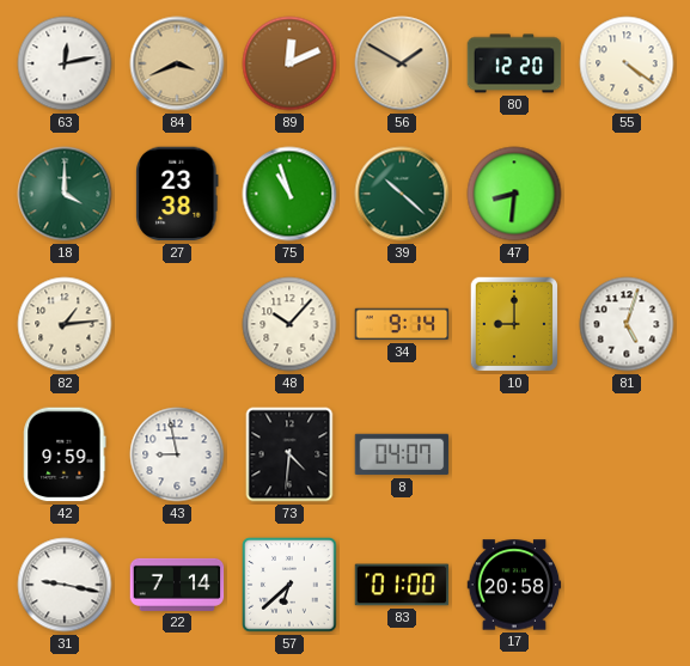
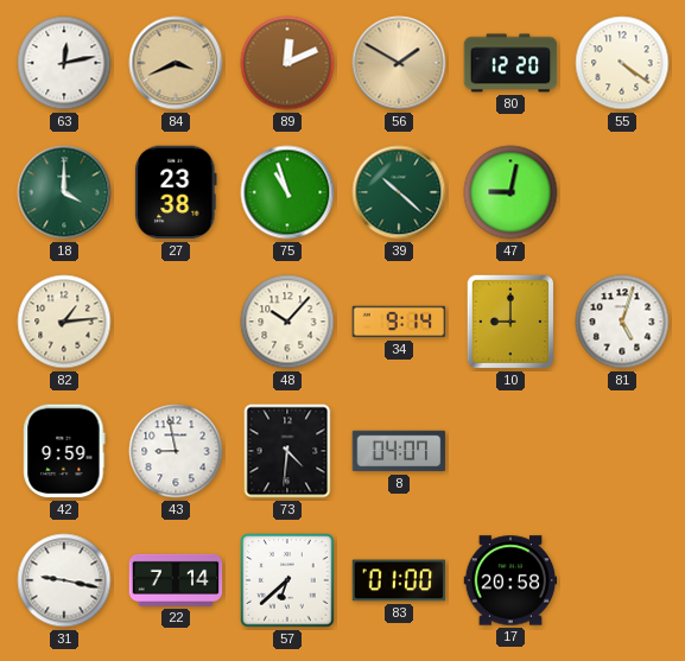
47: 8:31 -> 9:02
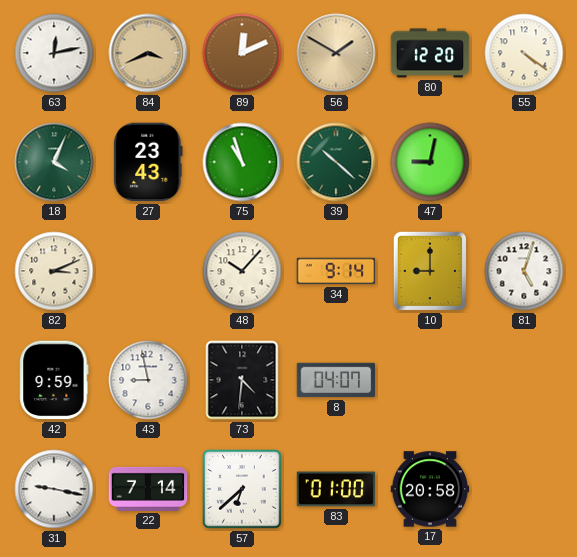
18: 4:00 -> 4:04
27: 23:38 -> 23:43
82: 1:14 -> 3:11
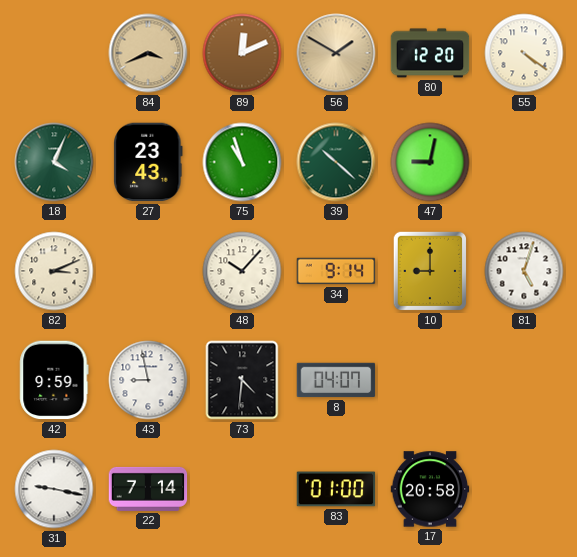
63: 12:13 -> none
57: 6:38 -> none
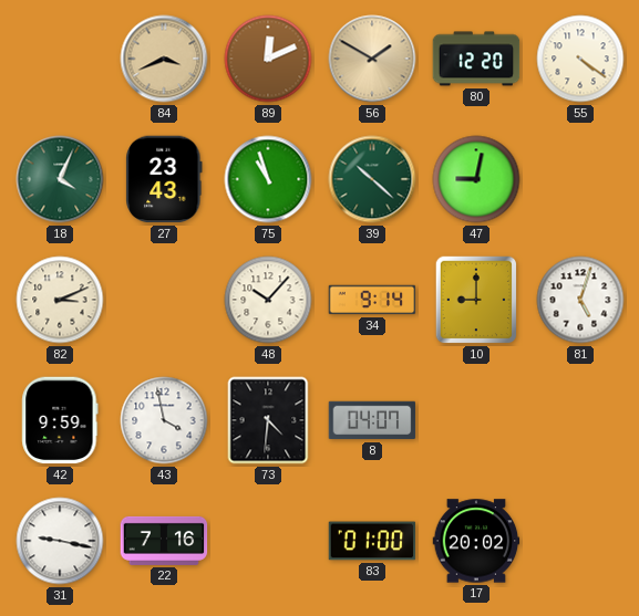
43: 8:58 -> 3:58
22: 7:14 -> 7:16
17: 20:58 -> 20:02
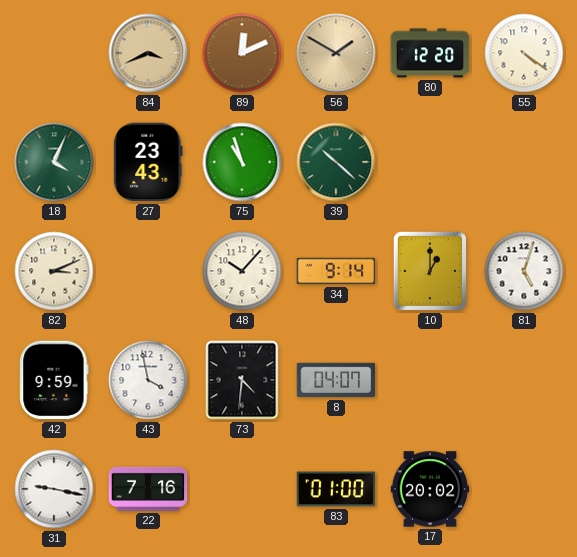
47: 9:02 -> none
10: 9:00 -> 1:00
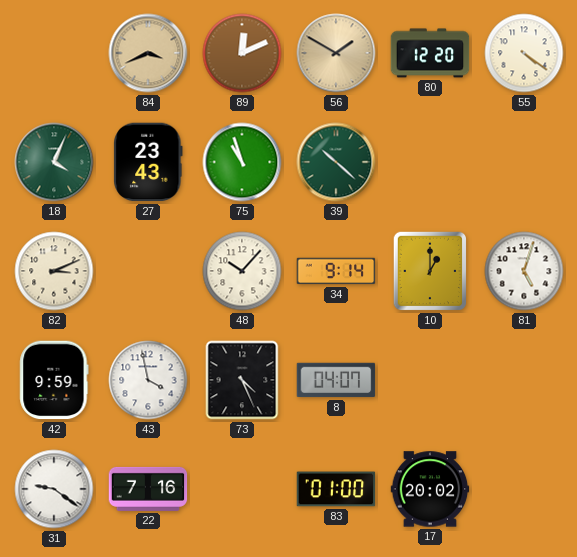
73: 4:31 -> 4:26
31: 9:17 -> 9:21
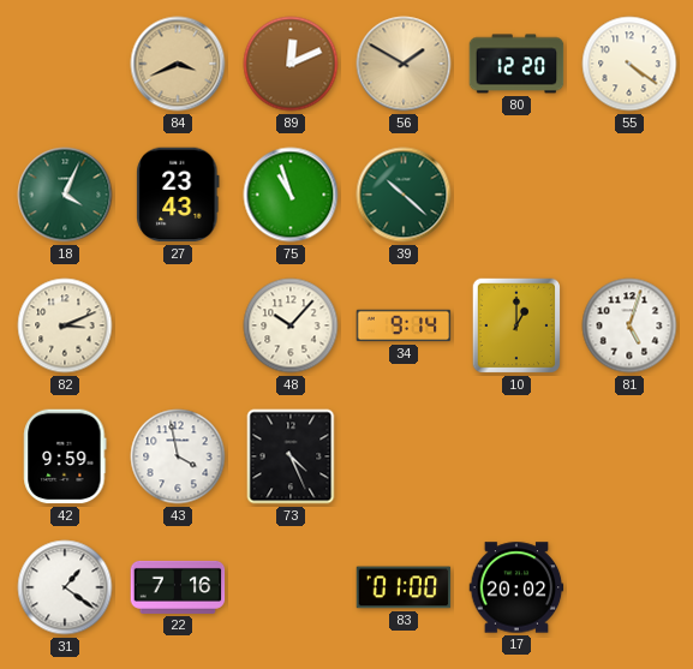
8: 04:07 -> none
31: 9:21 -> 1:21
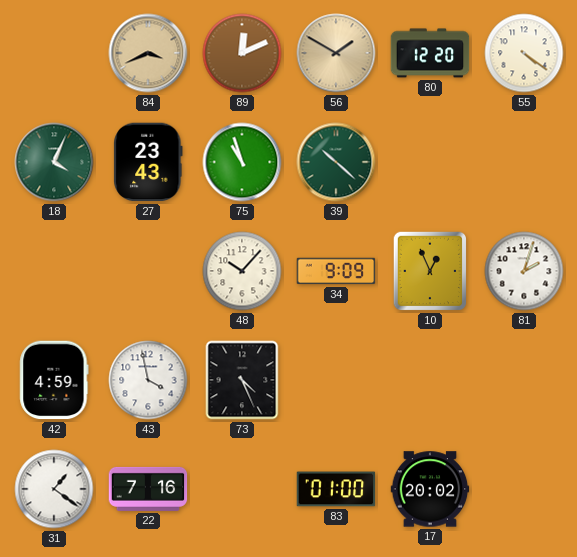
82: 3:11 -> none
34: 9:14 -> 9:09
10: 1:00 -> 12:56
81: 5:03 -> 2:03
42: 9:59 -> 4:59
